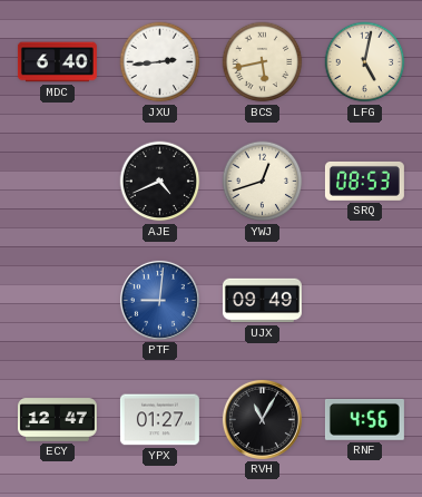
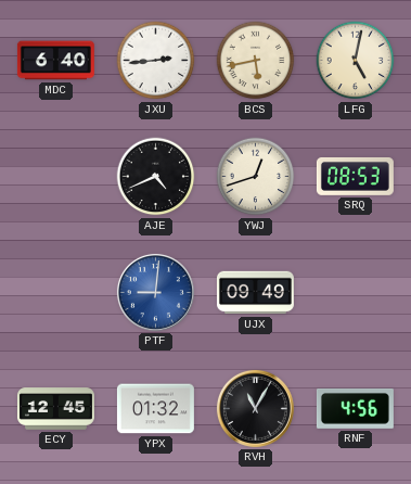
ECY: 12:47 -> 12:45
YPX: 01:27 -> 01:32
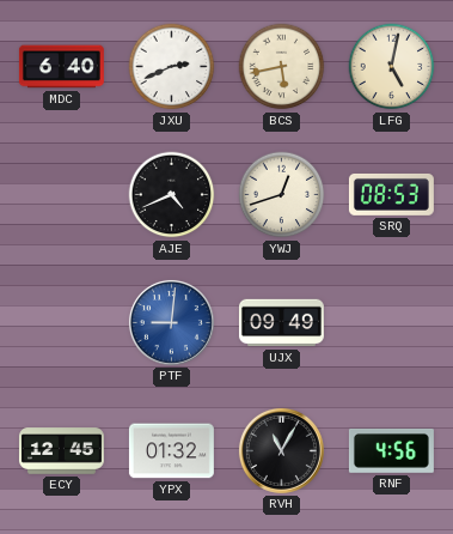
JXU: 2:44 -> 2:41
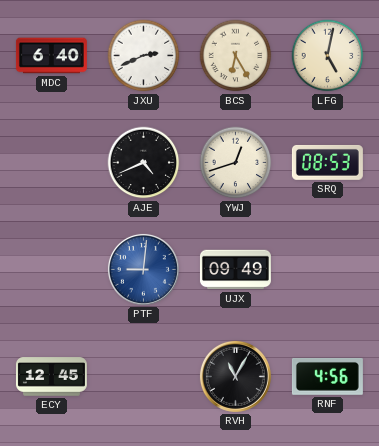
BCS: 5:43 -> 6:25
YPX: 01:32 -> none
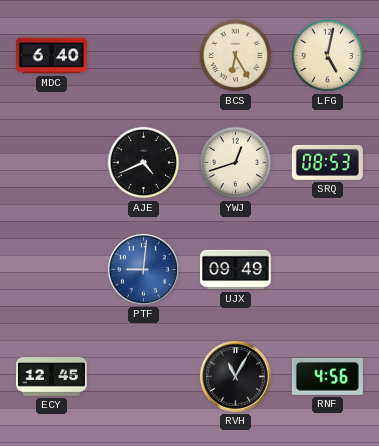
JXU: 2:41 -> none
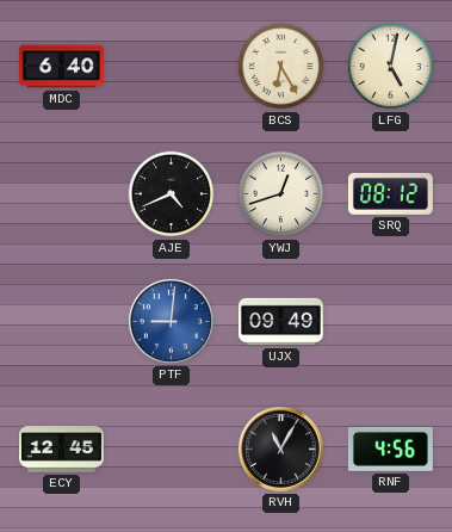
SRQ: 08:53 -> 08:12
